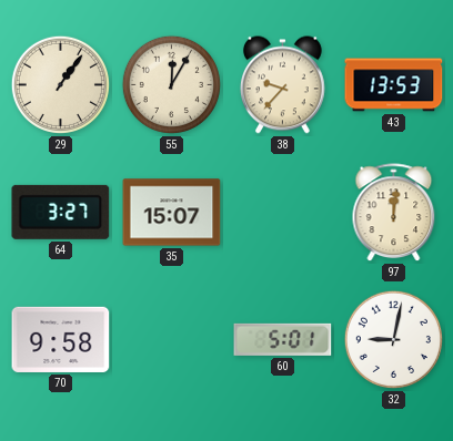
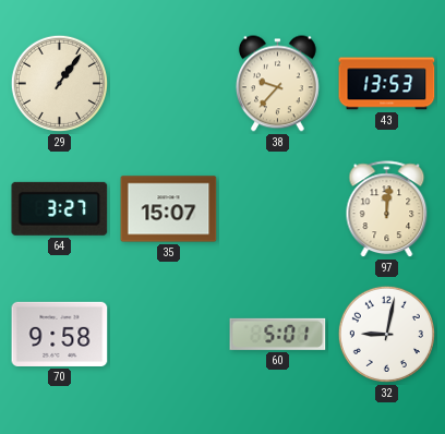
55: 12:05 -> none
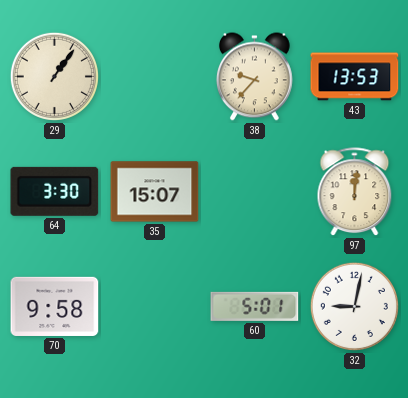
64: 3:27 -> 3:30
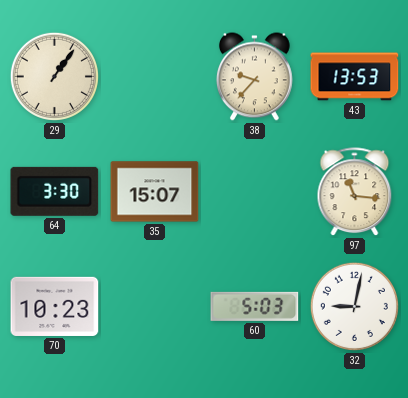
97: 12:01 -> 11:16
70: 9:58 -> 10:23
60: 5:01 -> 5:03
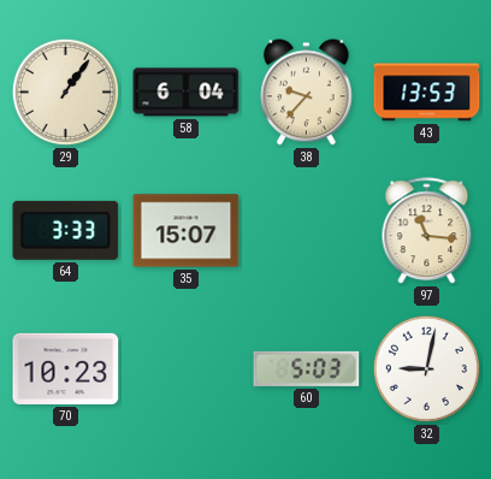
58: none -> 6:04
64: 3:30 -> 3:33
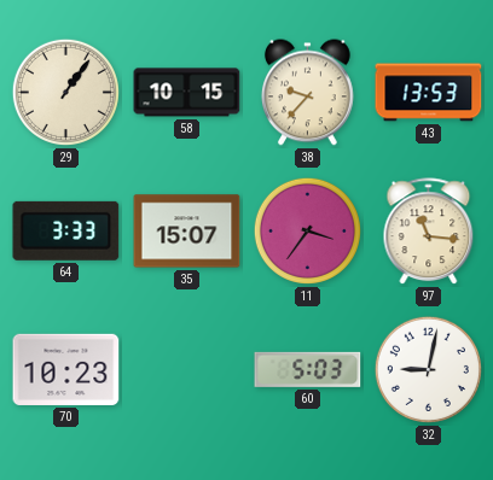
58: 6:04 -> 10:15
11: none -> 3:36
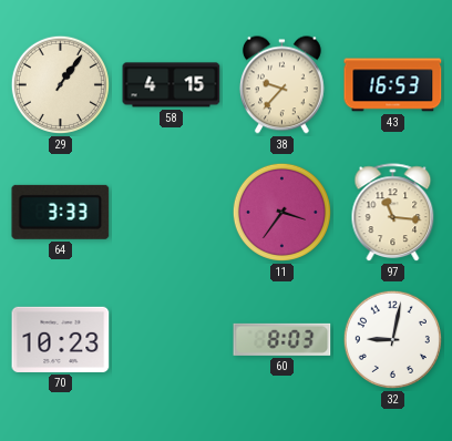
58: 10:15 -> 4:15
43: 13:53 -> 16:53
35: 15:07 -> none
60: 5:03 -> 8:03
